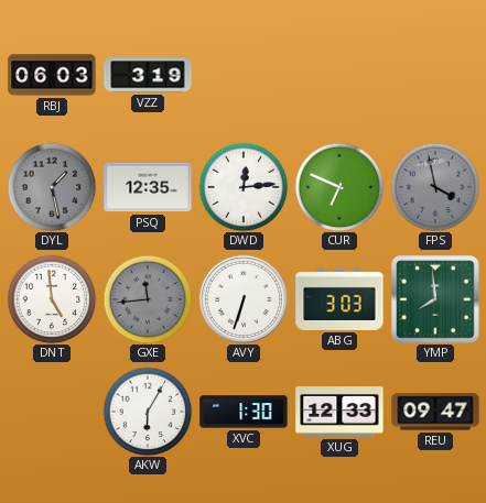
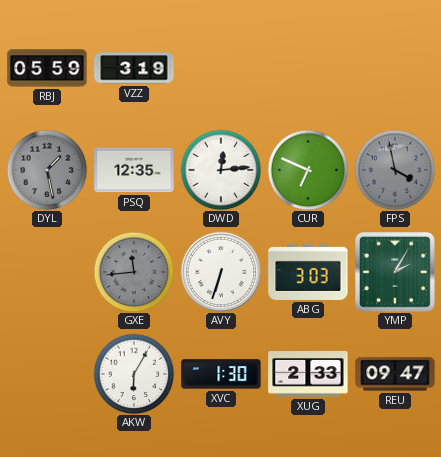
RBJ: 06:03 -> 05:59
DNT: 4:59 -> none
YMP: 7:59 -> 2:05
XUG: 12:33 -> 2:33
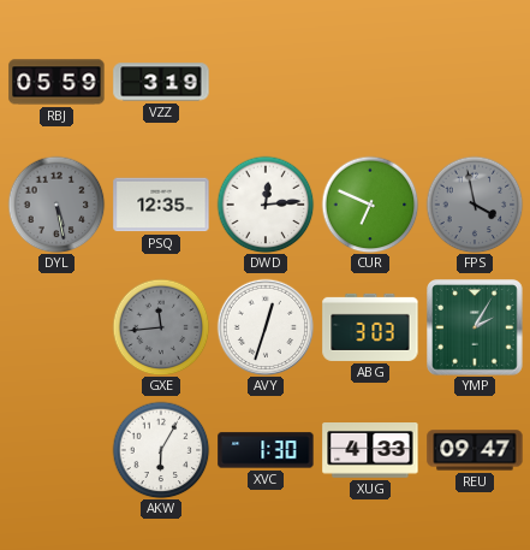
DYL: 1:28 -> 5:28
AVY: 6:33 -> 12:33
XUG: 2:33 -> 4:33
